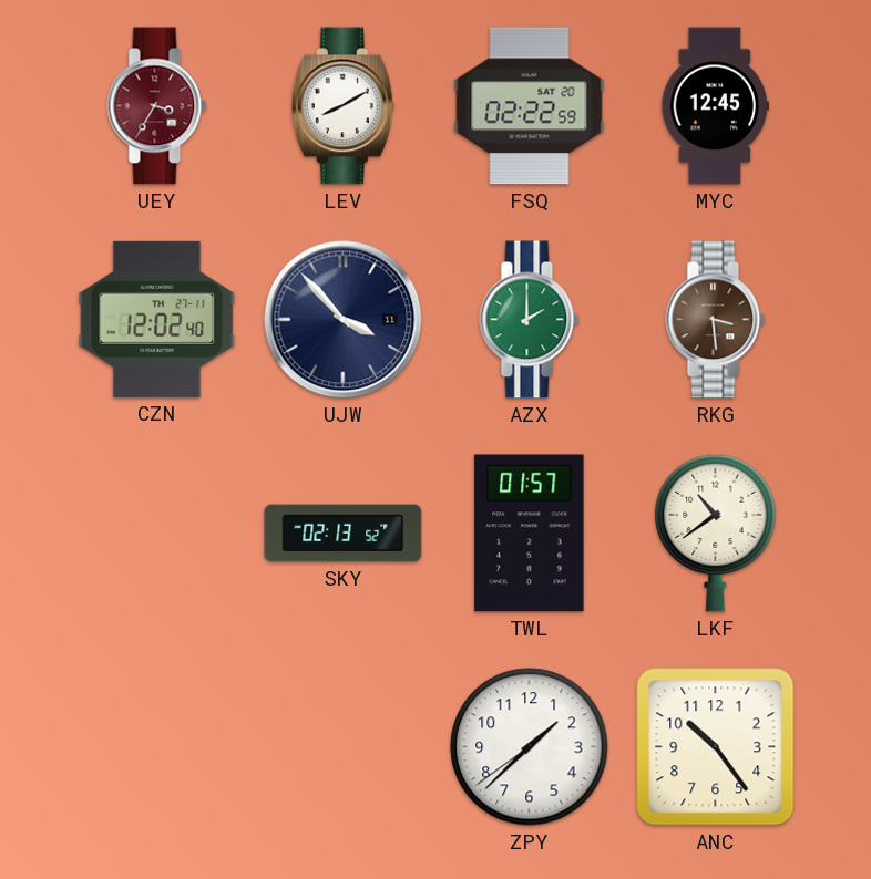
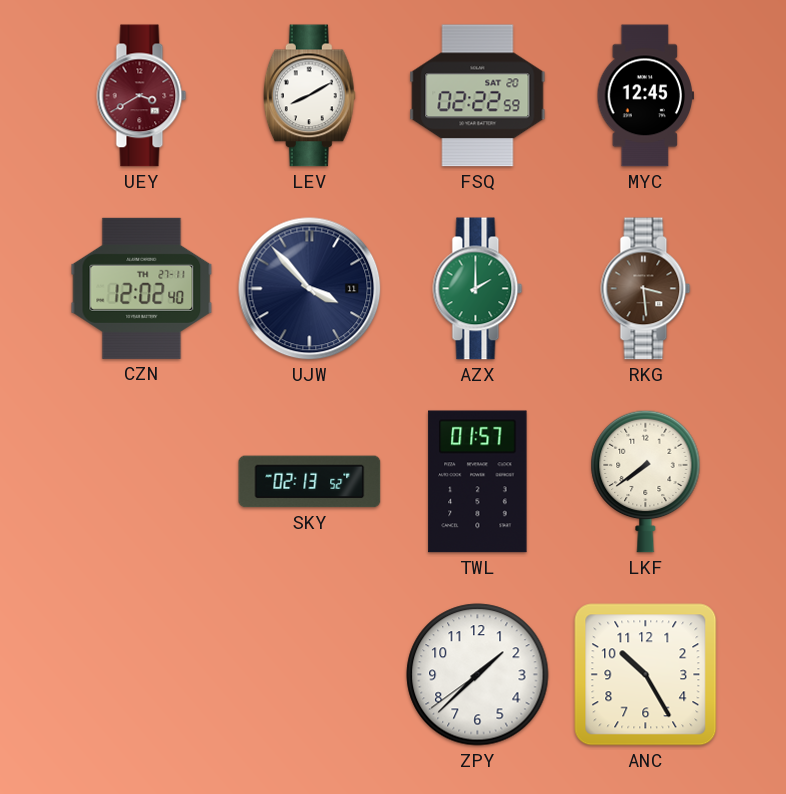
UEY: 3:35 -> 3:40
LKF: 10:39 -> 7:39
ANC: 10:24 -> 10:25
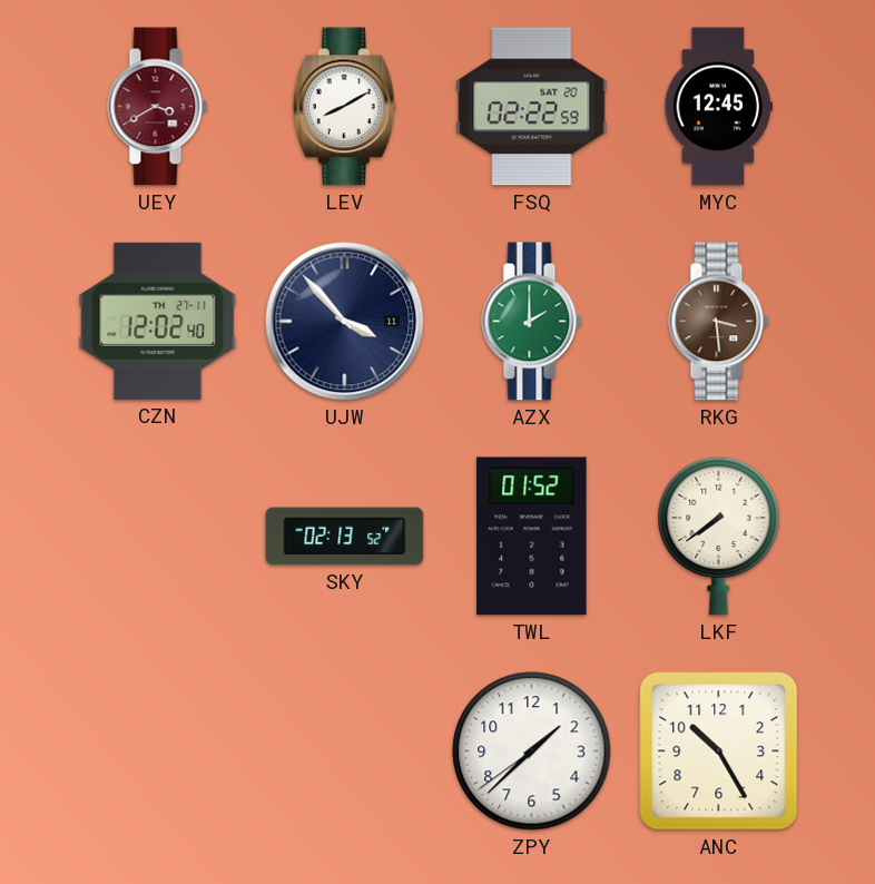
TWL: 01:57 -> 01:52
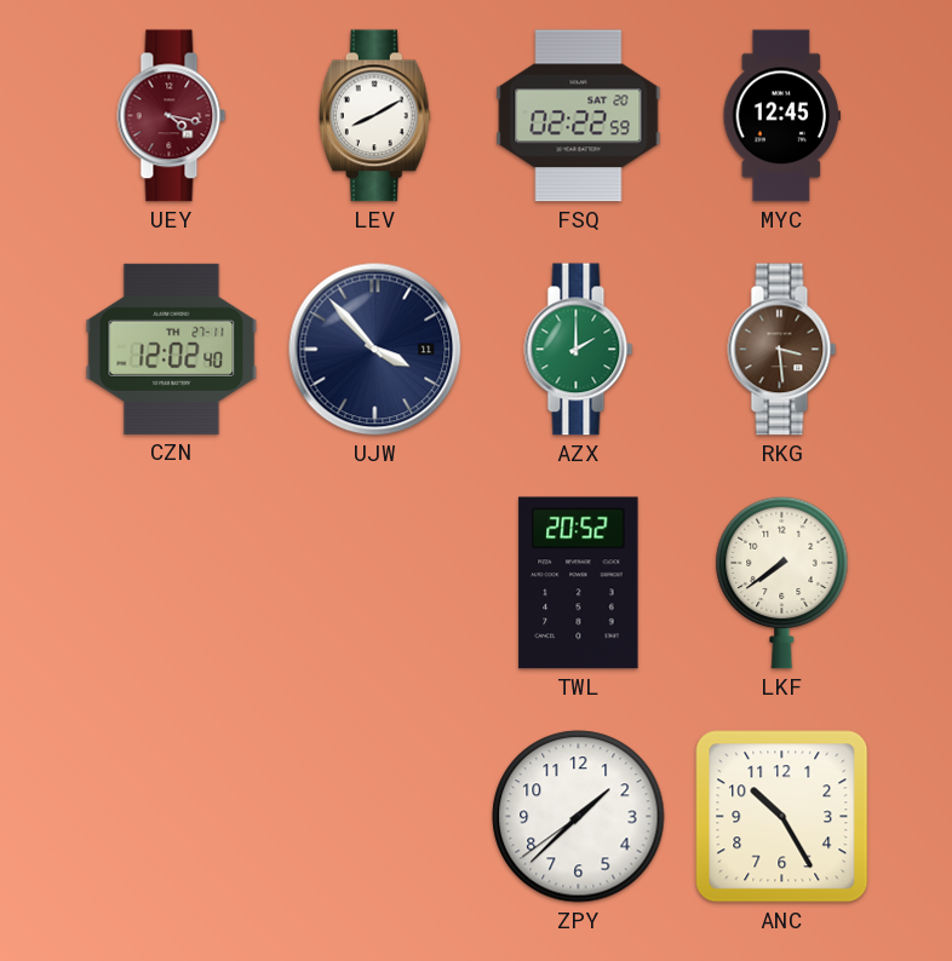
UEY: 3:40 -> 4:17
SKY: 02:13 -> none
TWL: 01:52 -> 20:52
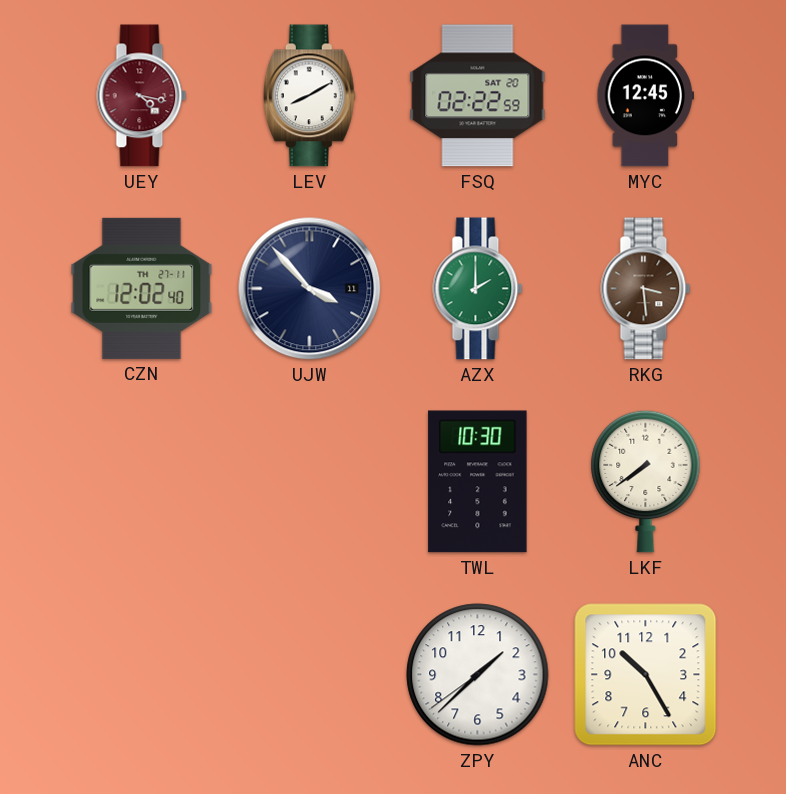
TWL: 20:52 -> 10:30
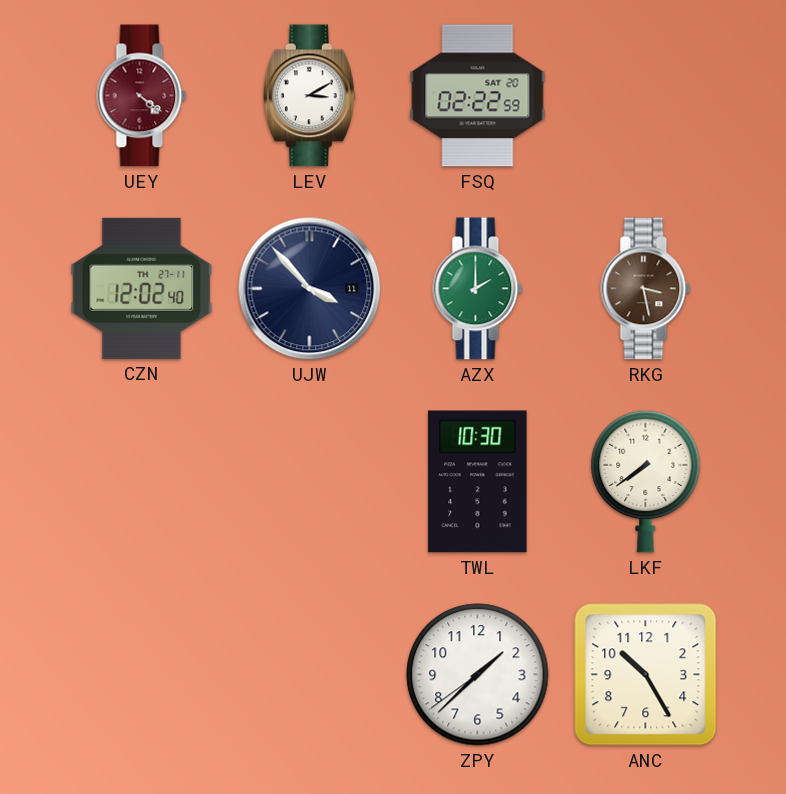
UEY: 4:17 -> 4:21
LEV: 8:10 -> 3:10
MYC: 12:45 -> none
RKG: 3:29 -> 3:28
